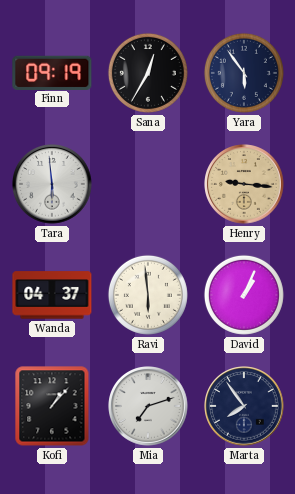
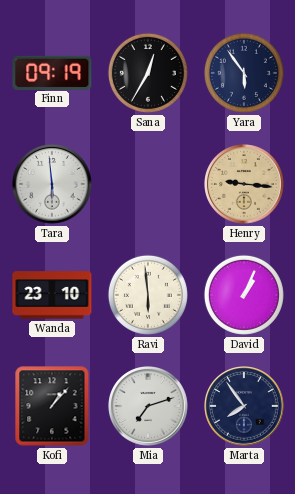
Wanda: 04:37 -> 23:10
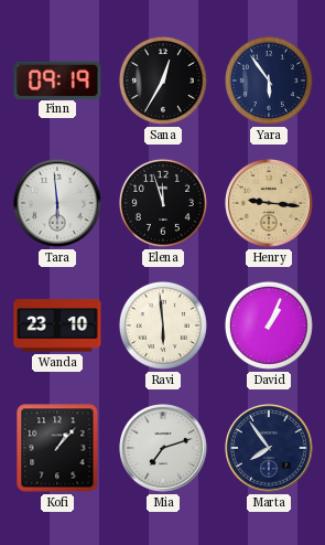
Elena: none -> 11:57
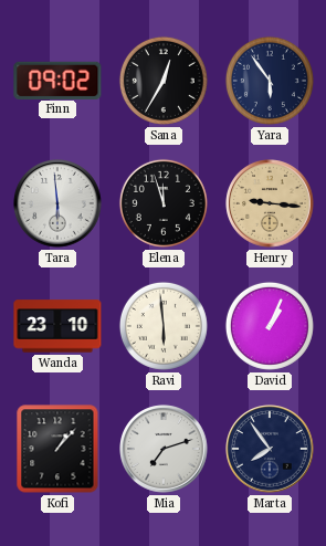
Finn: 09:19 -> 09:02
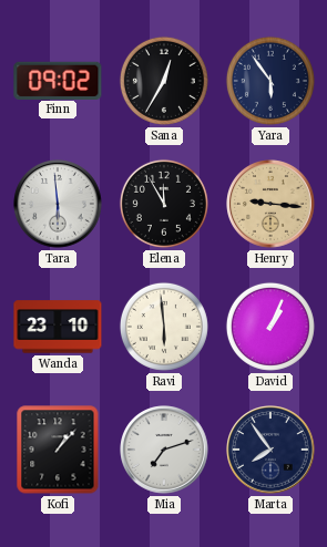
Elena: 11:57 -> 11:55
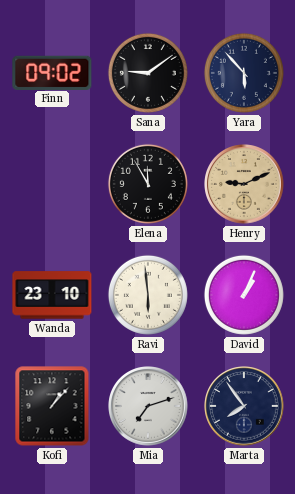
Sana: 12:35 -> 9:09
Yara: 5:54 -> 5:53
Tara: 5:59 -> none
Henry: 9:16 -> 9:11
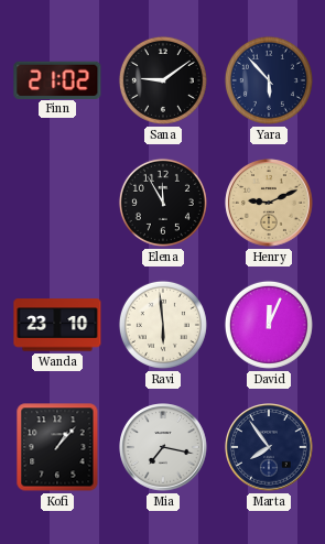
Finn: 09:02 -> 21:02
David: 1:04 -> 12:04
Mia: 7:12 -> 7:17
